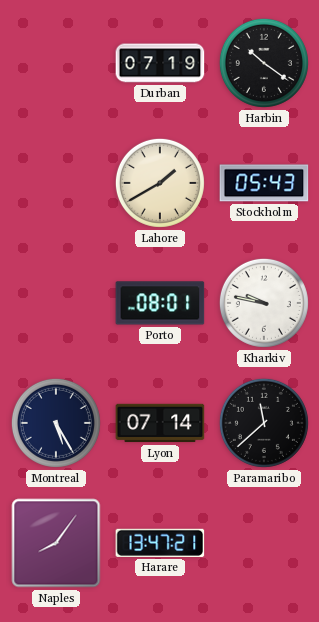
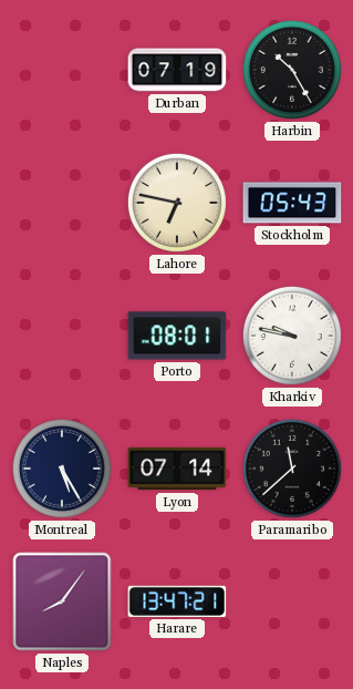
Harbin: 10:21 -> 10:25
Lahore: 1:40 -> 6:47
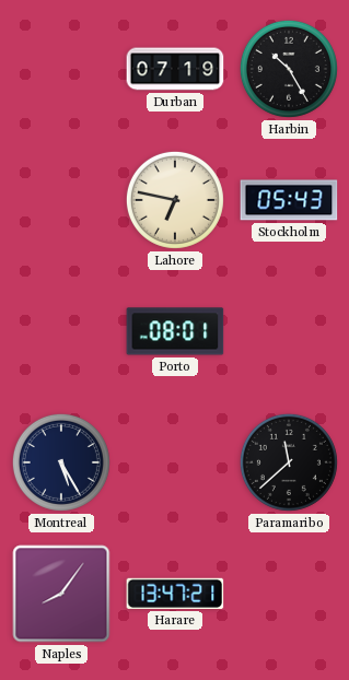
Kharkiv: 9:47 -> none
Lyon: 07:14 -> none
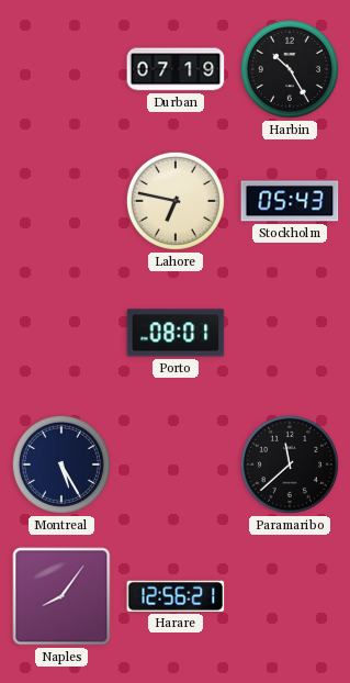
Harare: 13:47 -> 12:56
